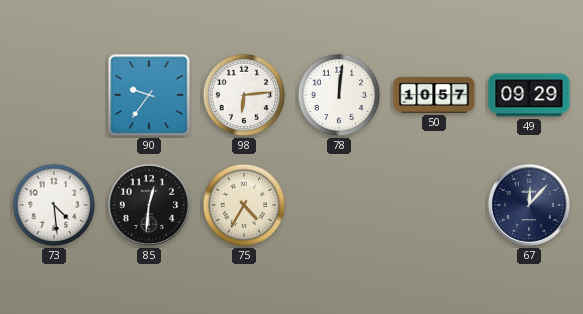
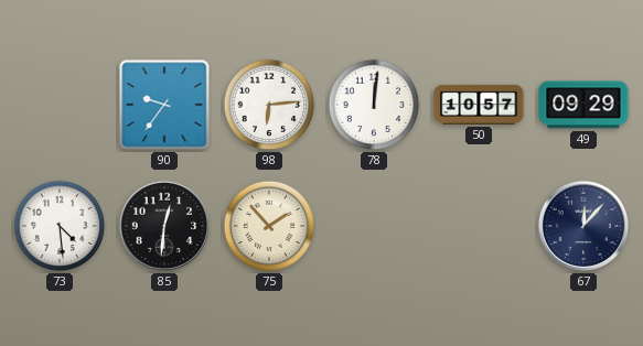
75: 4:35 -> 1:53
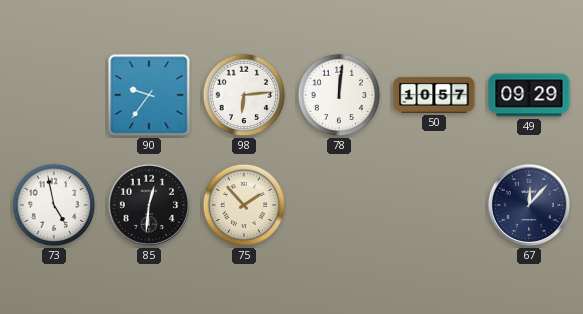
73: 4:29 -> 4:58
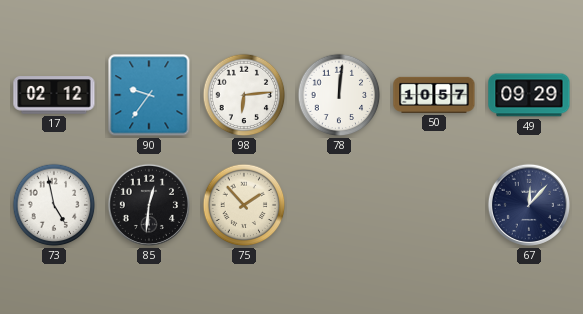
17: none -> 02:12
